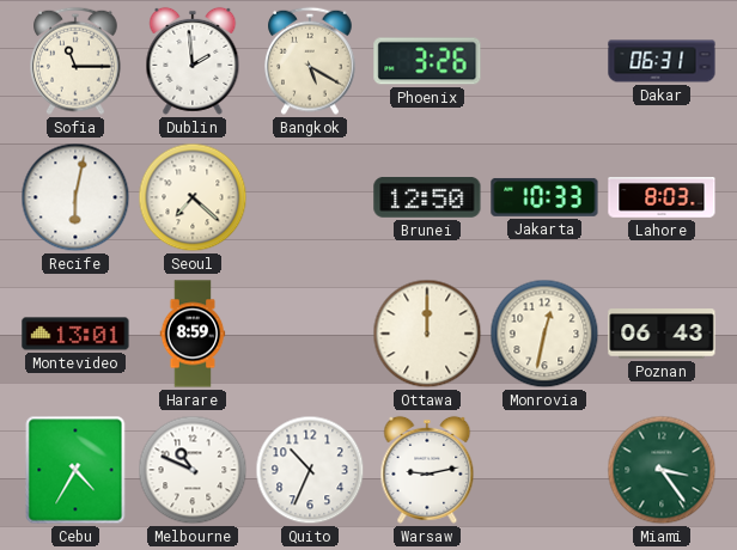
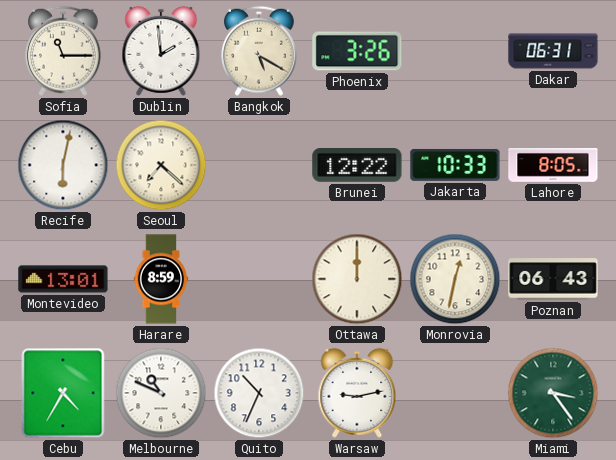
Brunei: 12:50 -> 12:22
Lahore: 8:03 -> 8:05
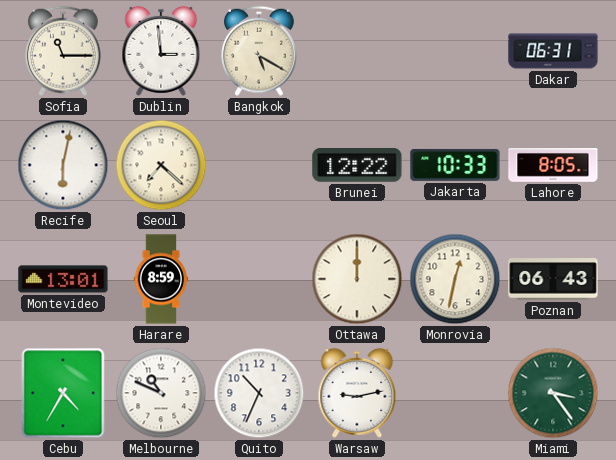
Dublin: 1:59 -> 2:59
Phoenix: 3:26 -> none
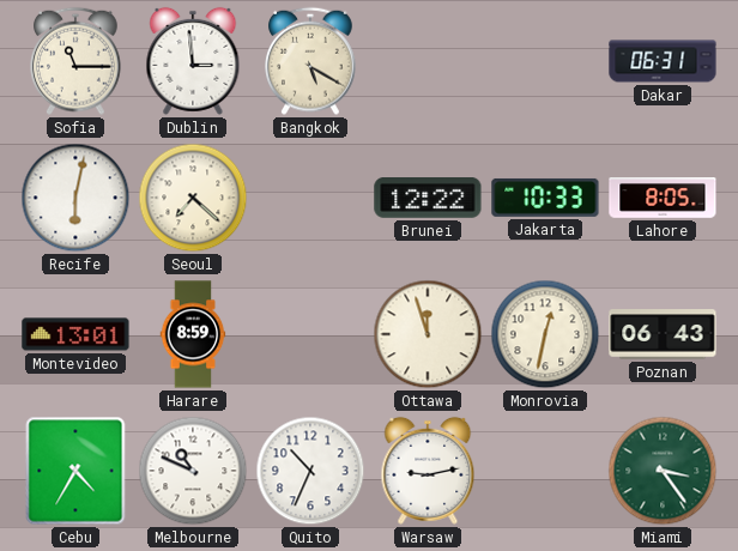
Ottawa: 12:00 -> 11:57
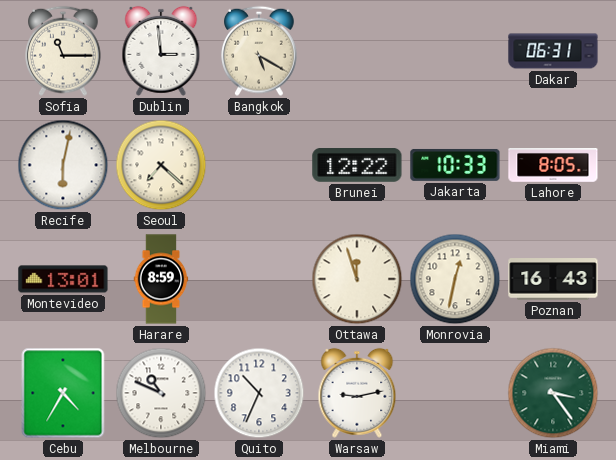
Poznan: 06:43 -> 16:43
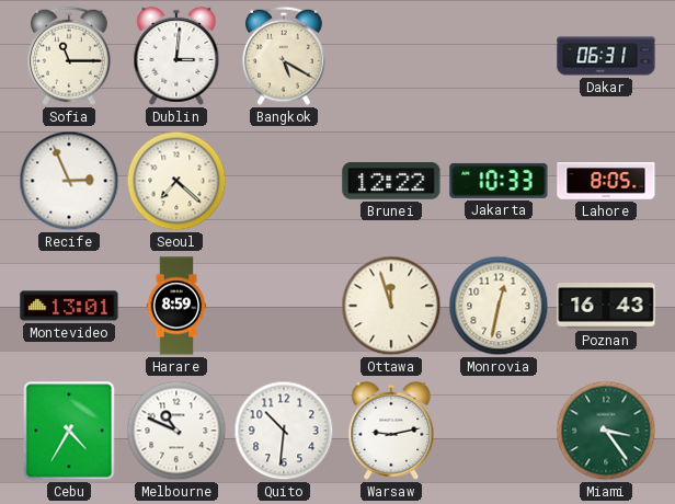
Dublin: 2:59 -> 3:01
Recife: 6:02 -> 2:56
Quito: 10:34 -> 10:31
